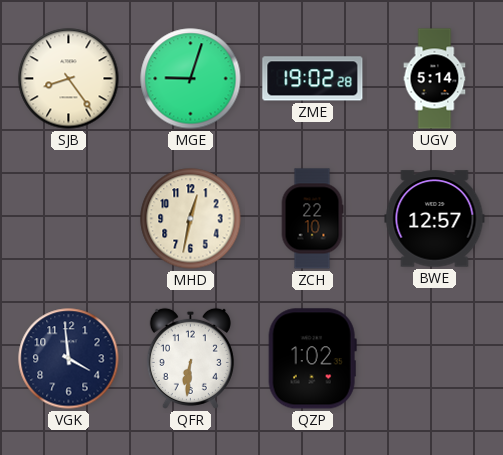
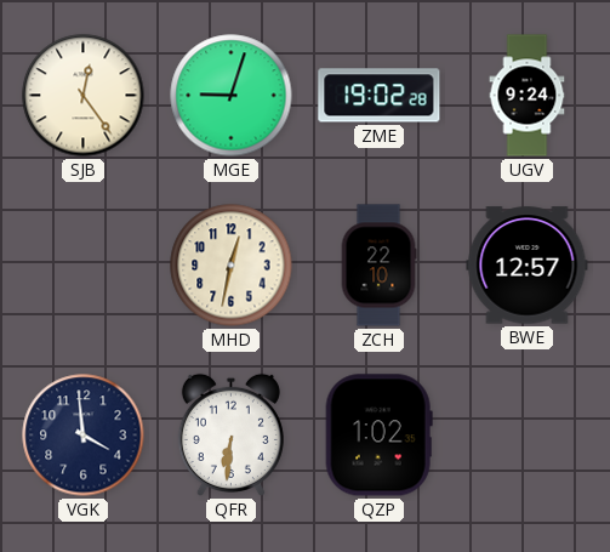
SJB: 8:24 -> 12:24
UGV: 5:14 -> 9:24
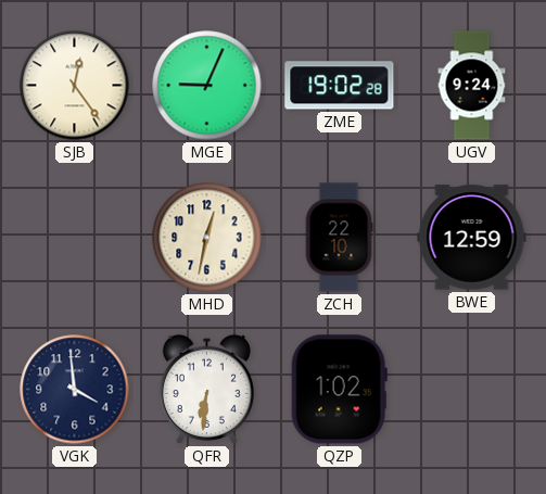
MGE: 9:03 -> 9:04
BWE: 12:57 -> 12:59
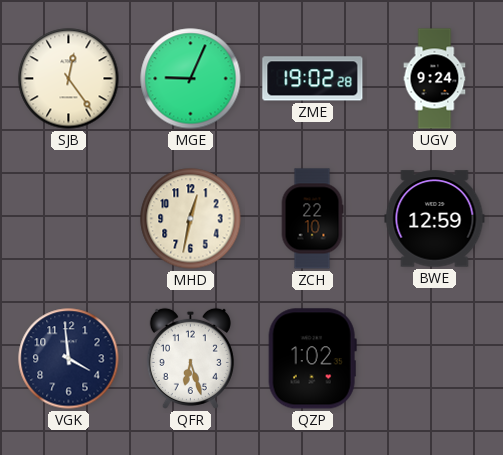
QFR: 6:31 -> 6:27
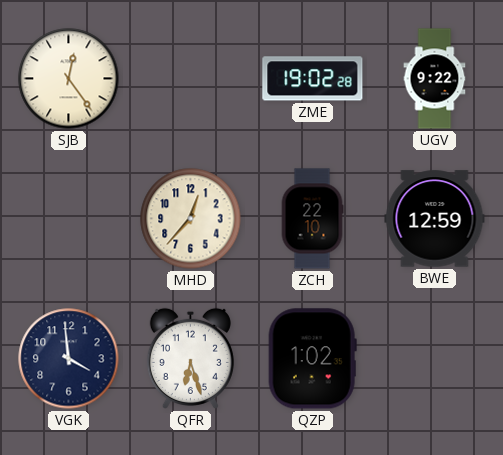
MGE: 9:04 -> none
UGV: 9:24 -> 9:22
MHD: 12:32 -> 12:37
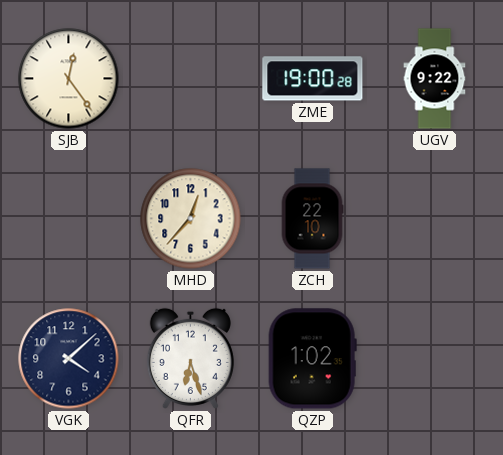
ZME: 19:02 -> 19:00
BWE: 12:59 -> none
VGK: 3:59 -> 4:08
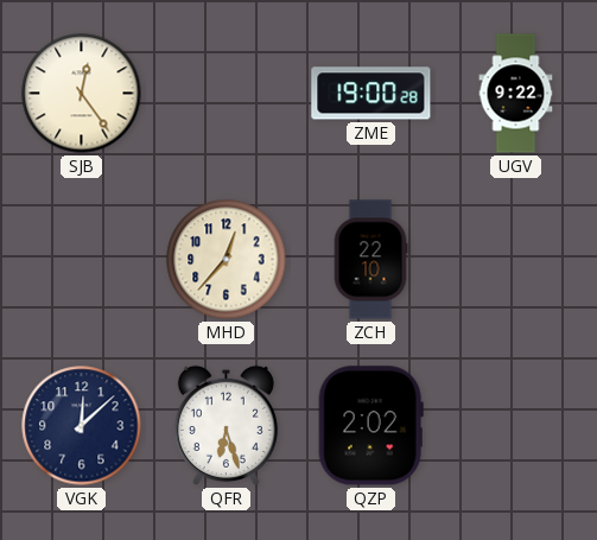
VGK: 4:08 -> 12:08
QZP: 1:02 -> 2:02
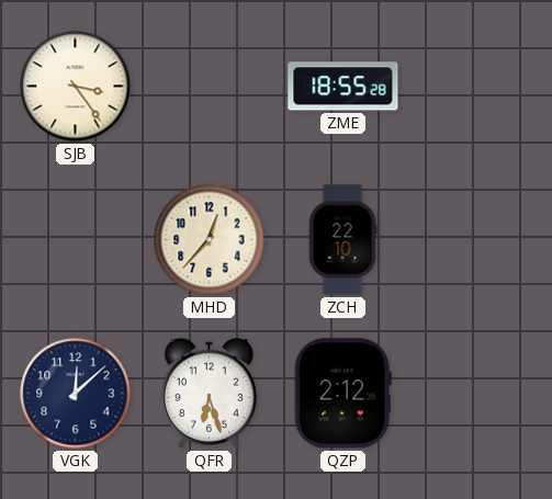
SJB: 12:24 -> 3:24
ZME: 19:00 -> 18:55
UGV: 9:22 -> none
QZP: 2:02 -> 2:12
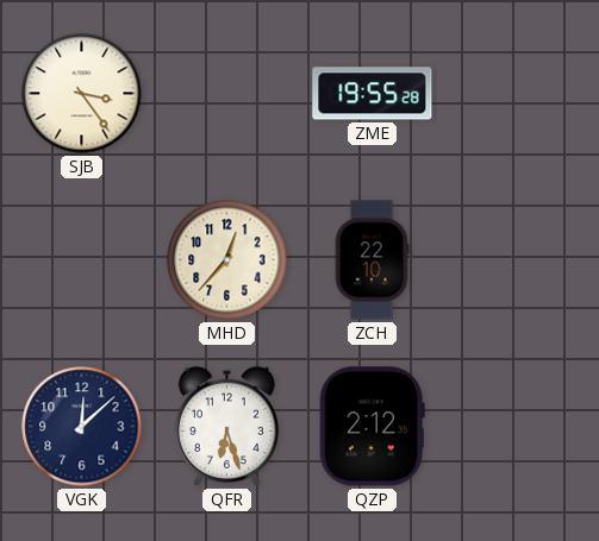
ZME: 18:55 -> 19:55
